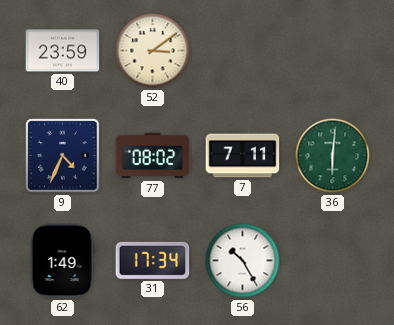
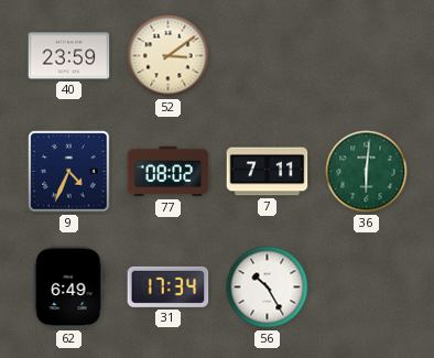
62: 1:49 -> 6:49
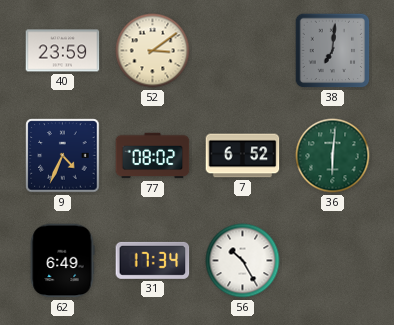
38: none -> 7:01
7: 7:11 -> 6:52
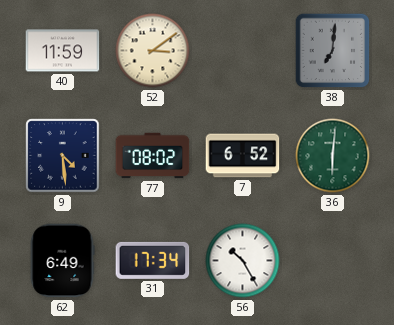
40: 23:59 -> 11:59
9: 4:34 -> 4:29
